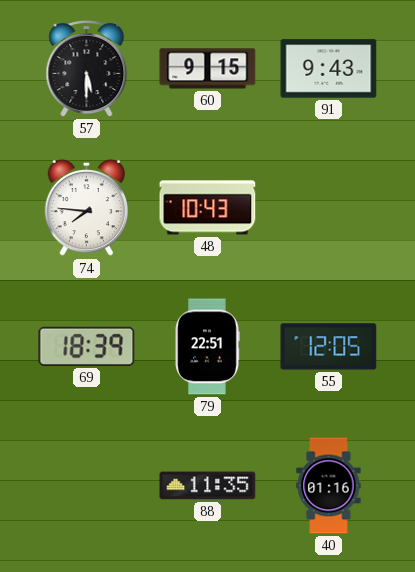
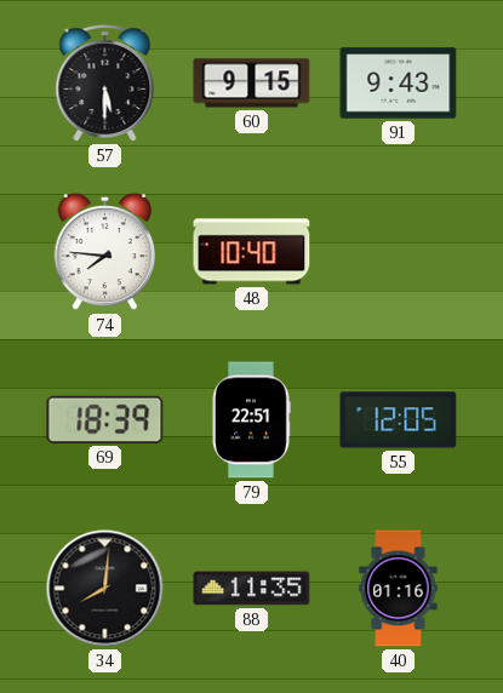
48: 10:43 -> 10:40
34: none -> 8:01
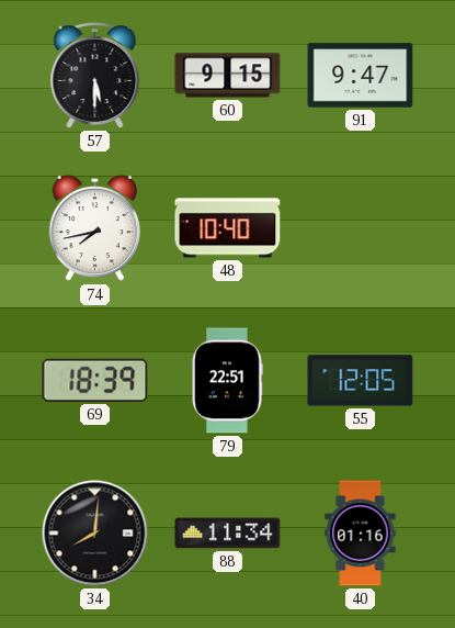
91: 9:43 -> 9:47
74: 7:46 -> 7:43
88: 11:35 -> 11:34
